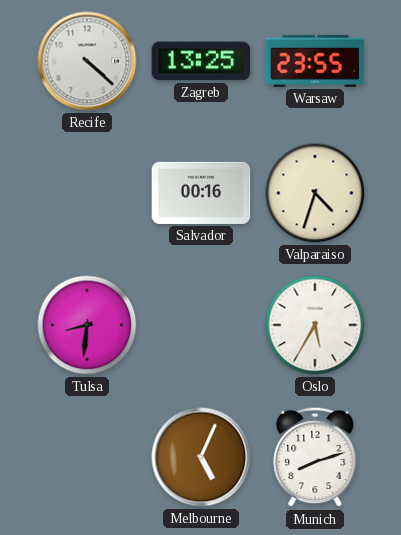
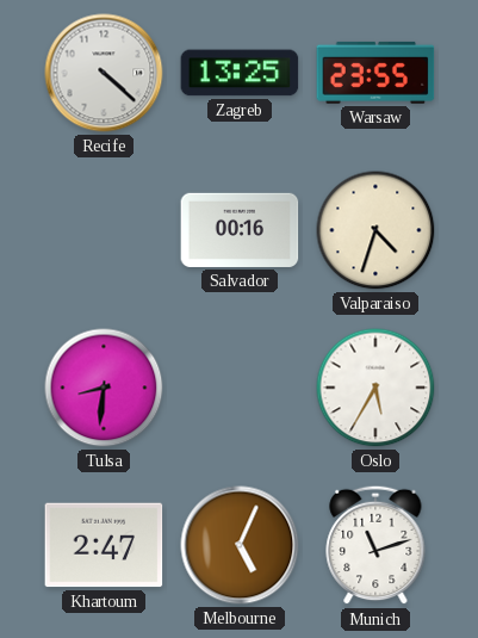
Khartoum: none -> 2:47
Munich: 8:12 -> 11:12
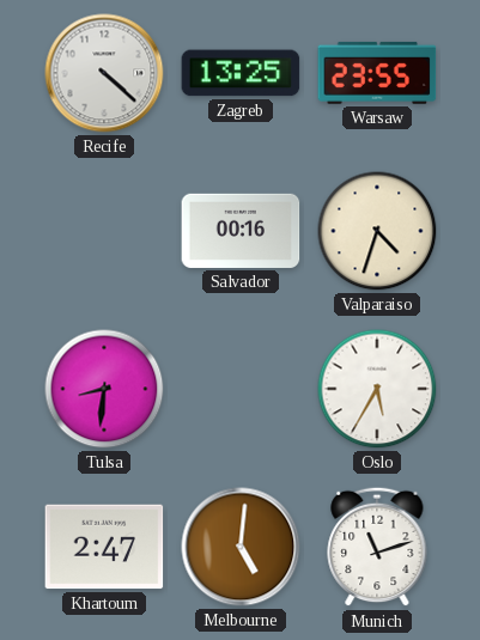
Melbourne: 5:04 -> 5:01
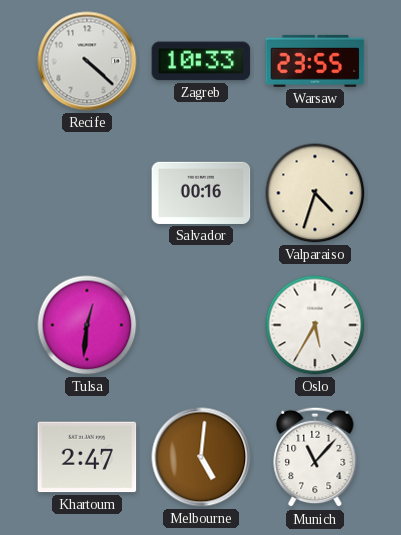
Zagreb: 13:25 -> 10:33
Tulsa: 8:31 -> 12:31
Munich: 11:12 -> 11:07
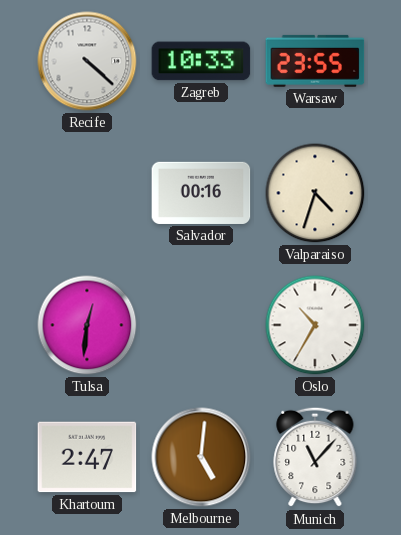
Oslo: 5:35 -> 10:35
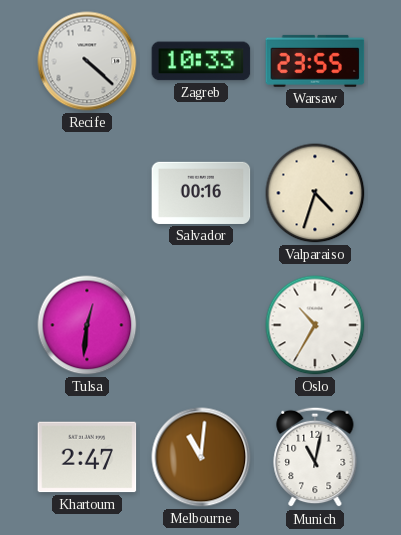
Melbourne: 5:01 -> 11:01
Munich: 11:07 -> 11:02
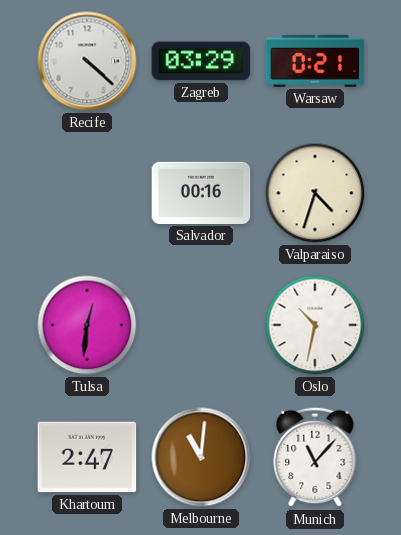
Zagreb: 10:33 -> 03:29
Warsaw: 23:55 -> 0:21
Oslo: 10:35 -> 10:32
Munich: 11:02 -> 11:07
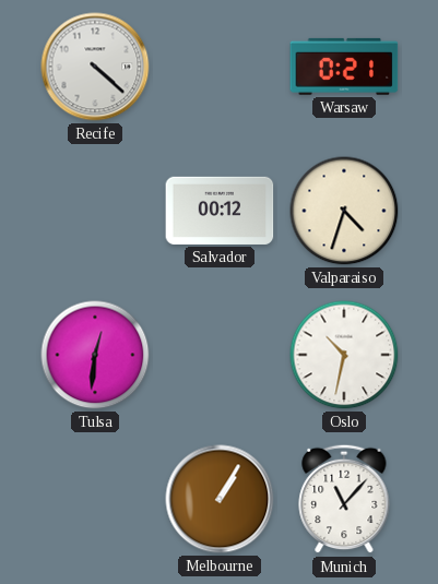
Zagreb: 03:29 -> none
Salvador: 00:16 -> 00:12
Khartoum: 2:47 -> none
Melbourne: 11:01 -> 1:05
